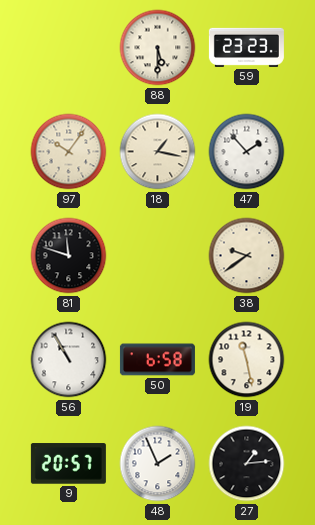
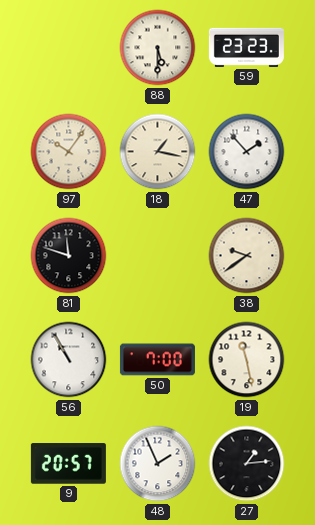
50: 6:58 -> 7:00
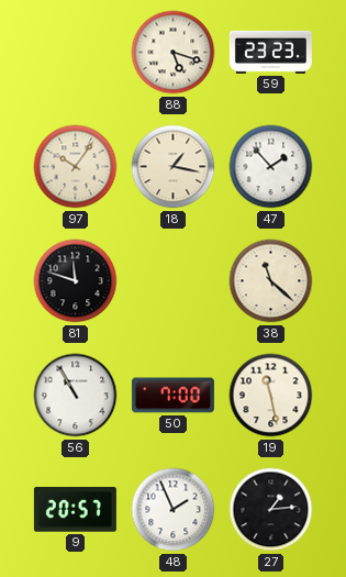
88: 5:30 -> 5:18
38: 9:39 -> 11:22
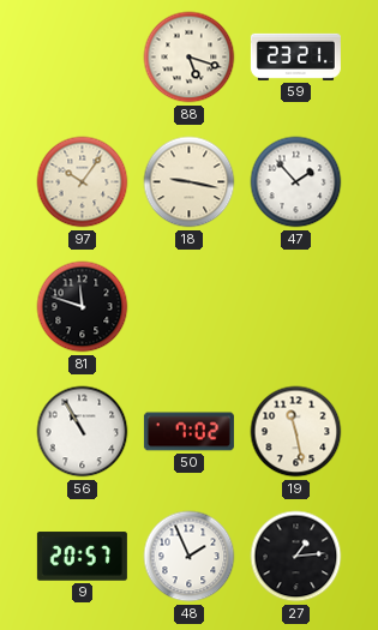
59: 23:23 -> 23:21
18: 1:17 -> 9:17
38: 11:22 -> none
50: 7:00 -> 7:02
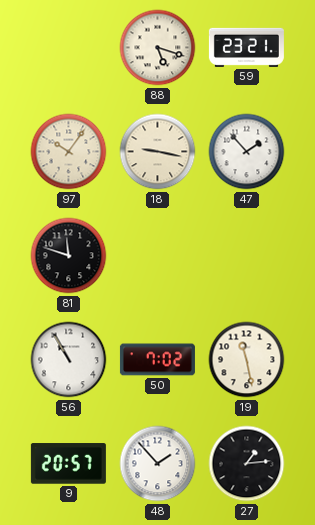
48: 1:56 -> 1:53
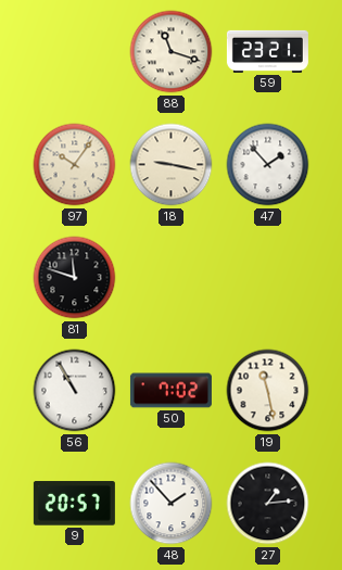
88: 5:18 -> 11:18
